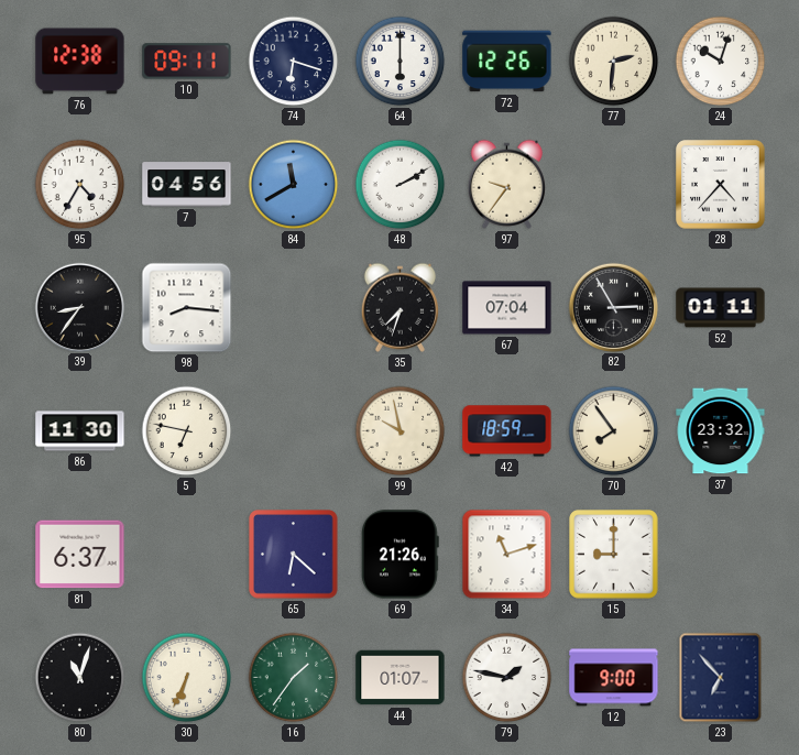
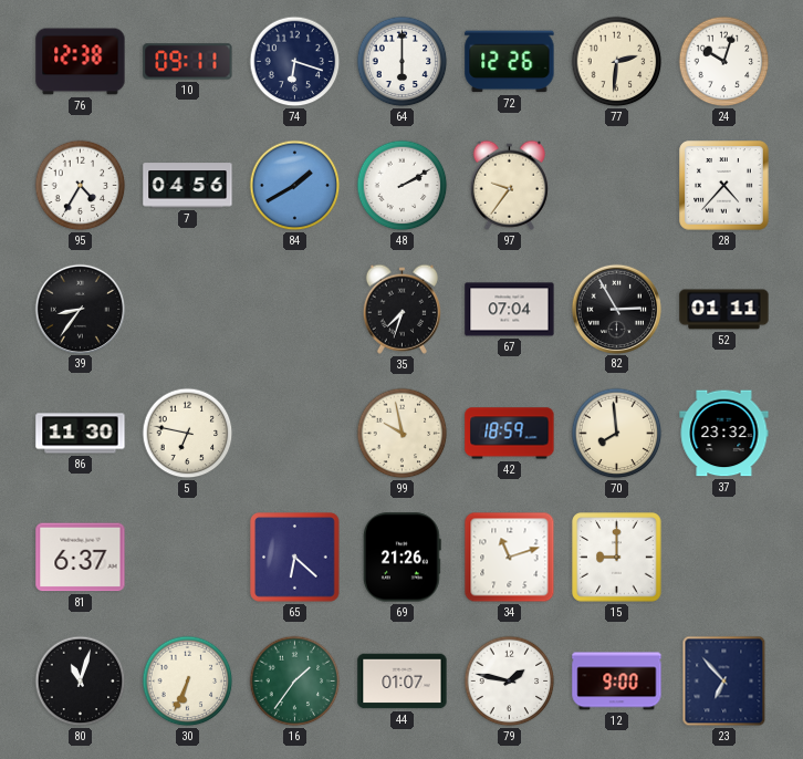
84: 11:40 -> 1:40
98: 8:16 -> none
70: 7:54 -> 7:59
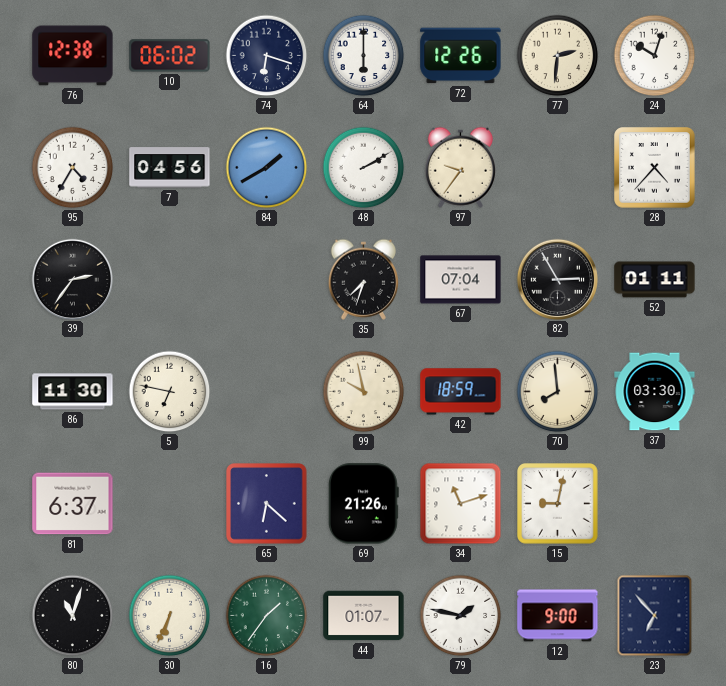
10: 09:11 -> 06:02
39: 8:36 -> 2:36
37: 23:32 -> 03:30
15: 9:00 -> 9:02
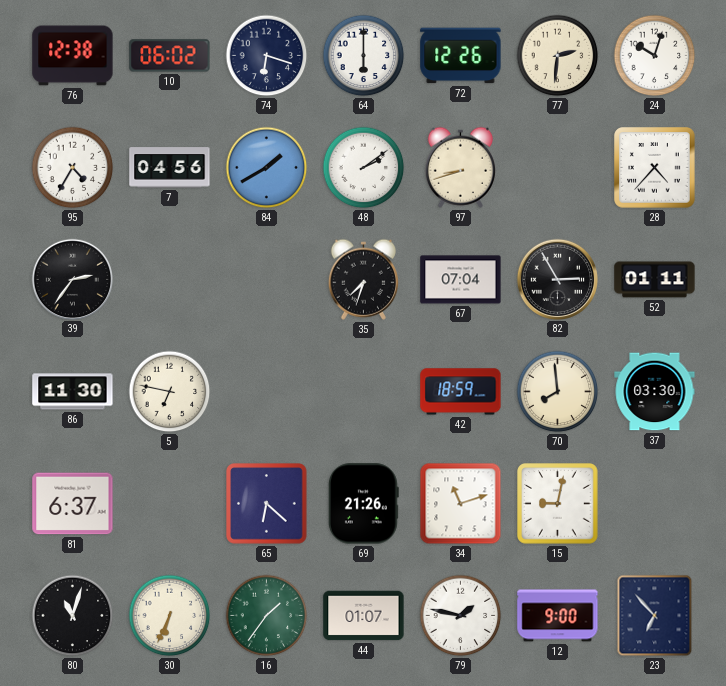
48: 2:10 -> 2:09
97: 9:36 -> 8:42
99: 9:58 -> none
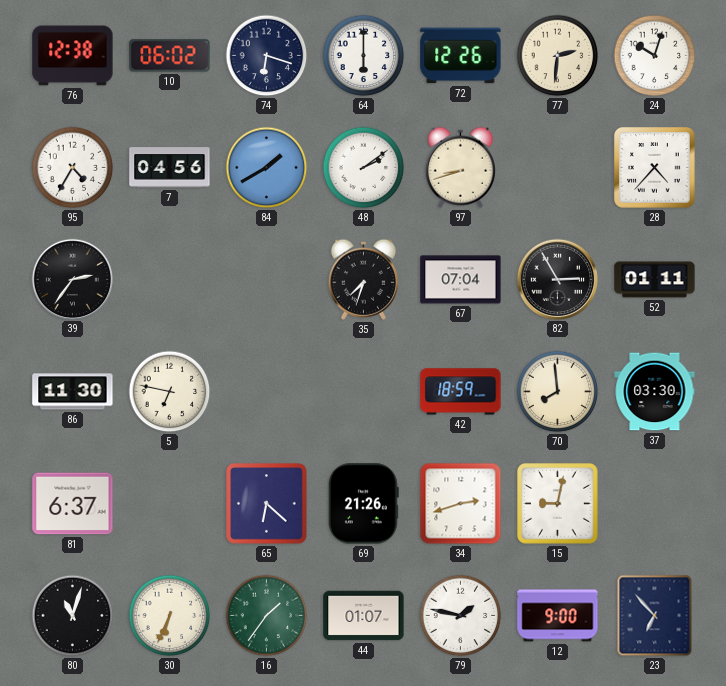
34: 11:12 -> 2:42
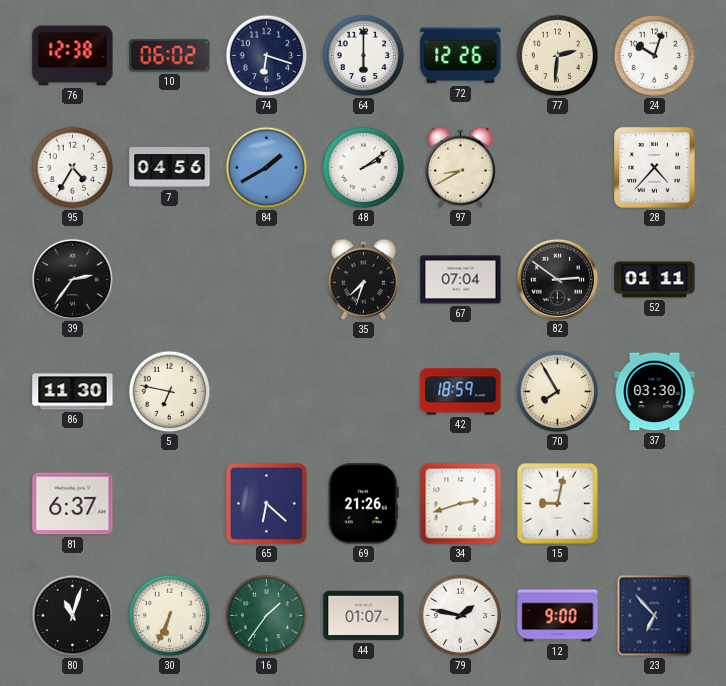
97: 8:42 -> 8:40
82: 2:55 -> 2:51
70: 7:59 -> 7:55
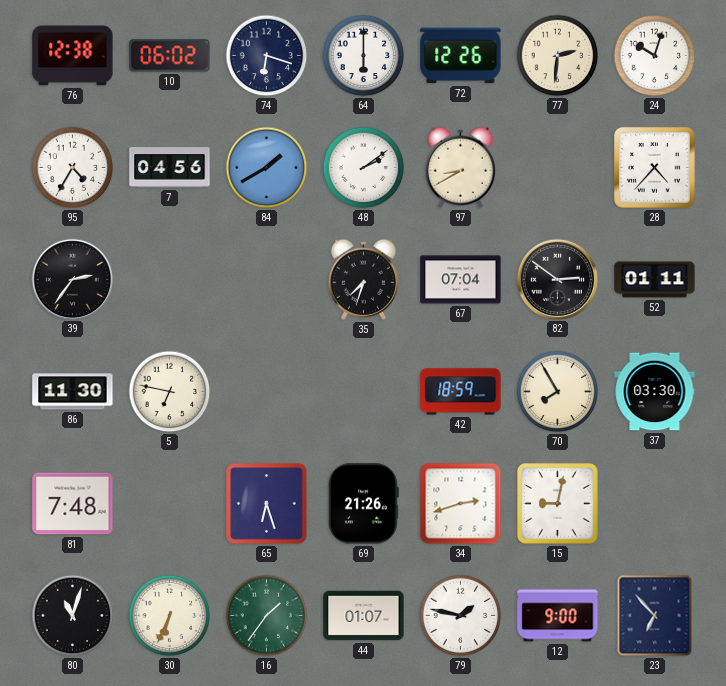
81: 6:37 -> 7:48
65: 6:22 -> 6:27
